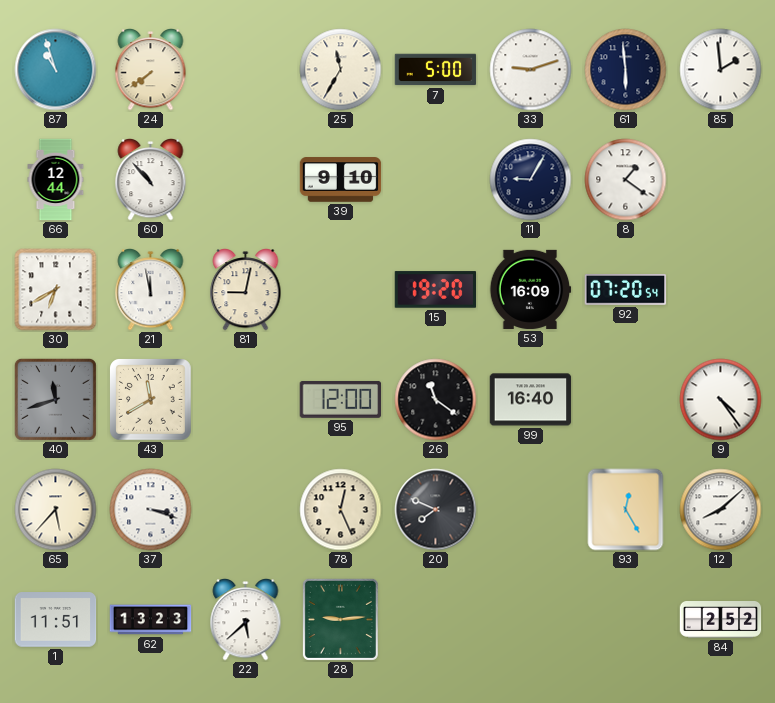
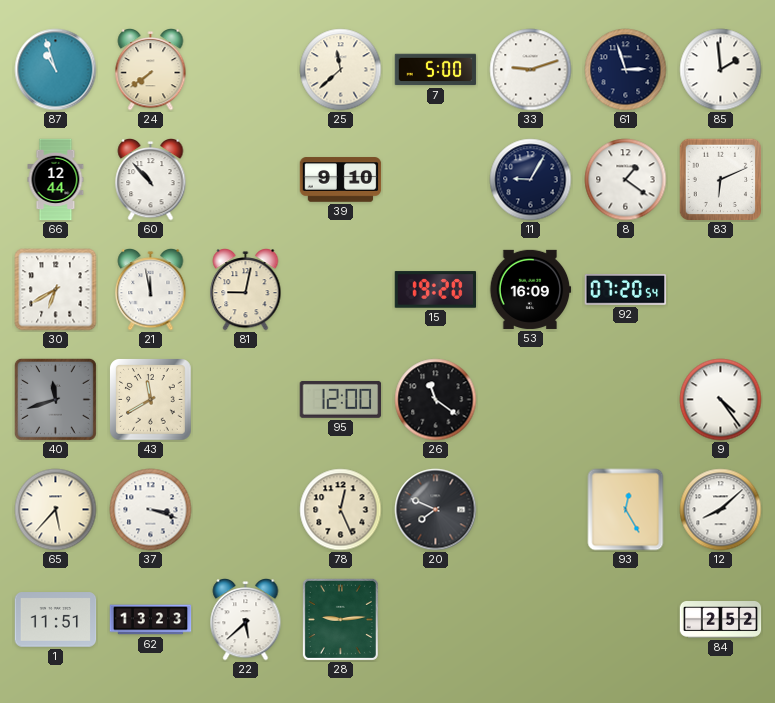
25: 11:35 -> 11:38
61: 5:59 -> 2:57
83: none -> 6:11
99: 16:40 -> none
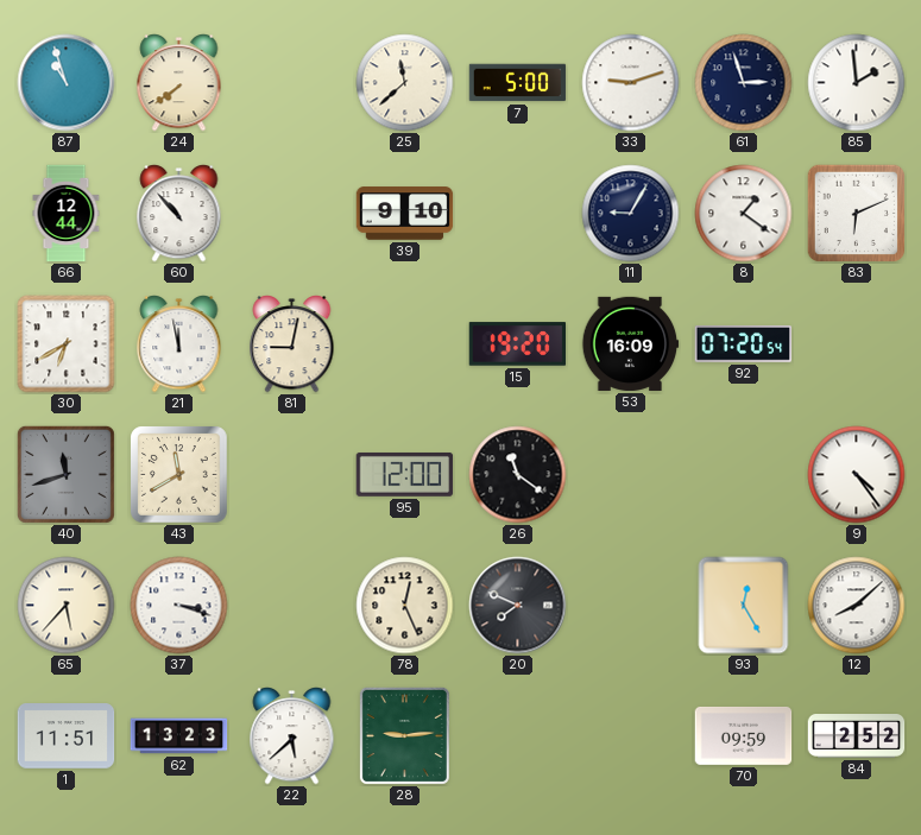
70: none -> 09:59
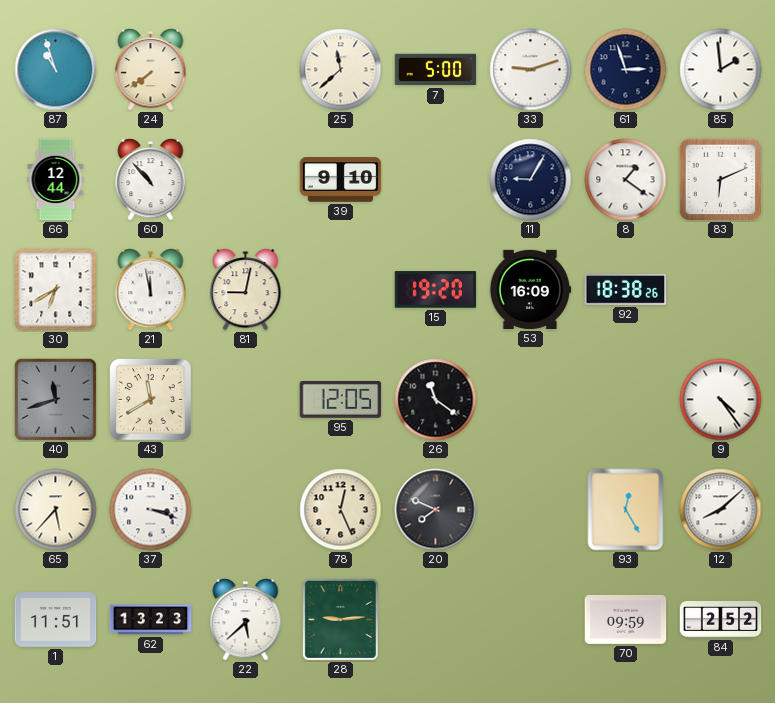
92: 07:20 -> 18:38
95: 12:00 -> 12:05
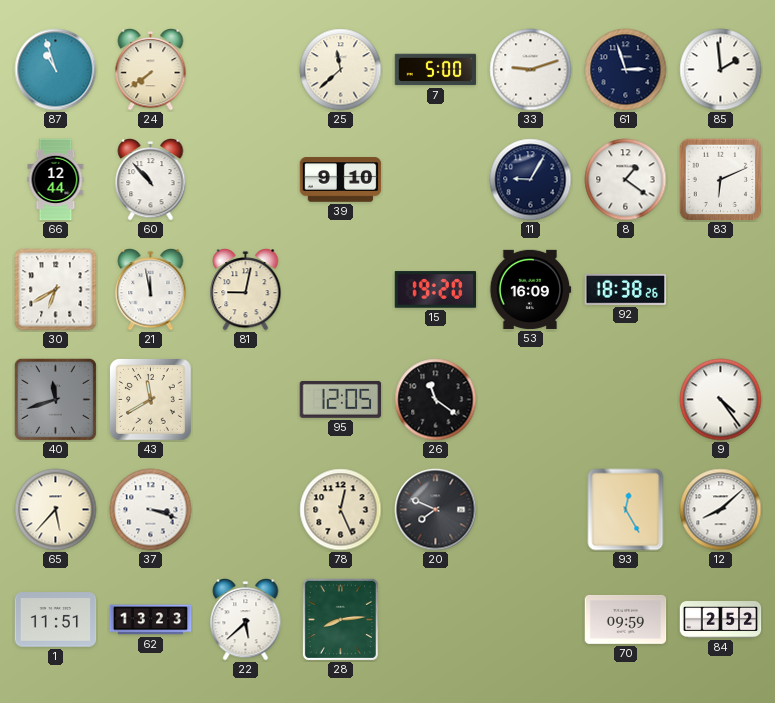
28: 9:14 -> 8:14
